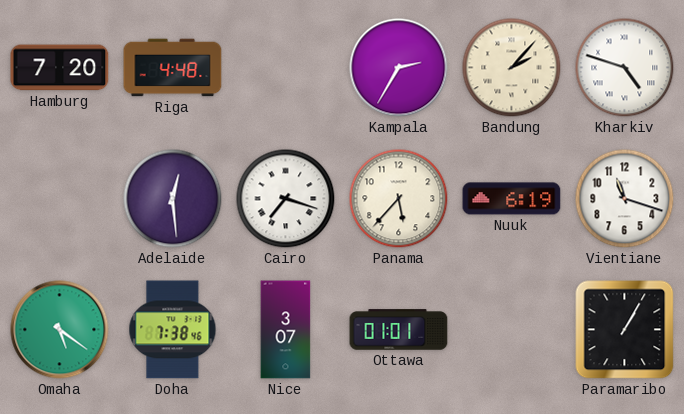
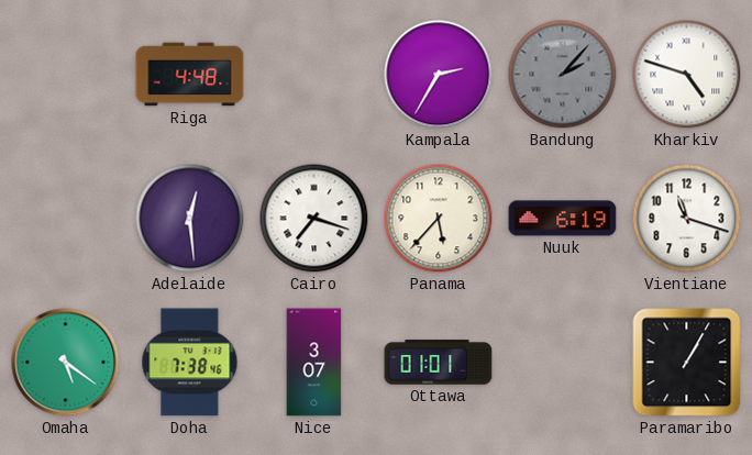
Hamburg: 7:20 -> none
Bandung dial: cream -> grey
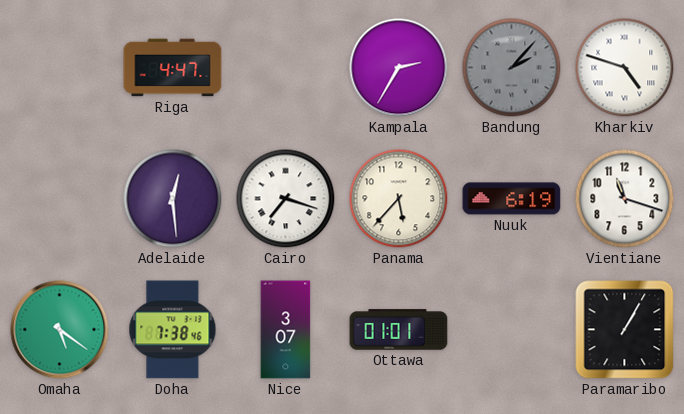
Riga: 4:48 -> 4:47
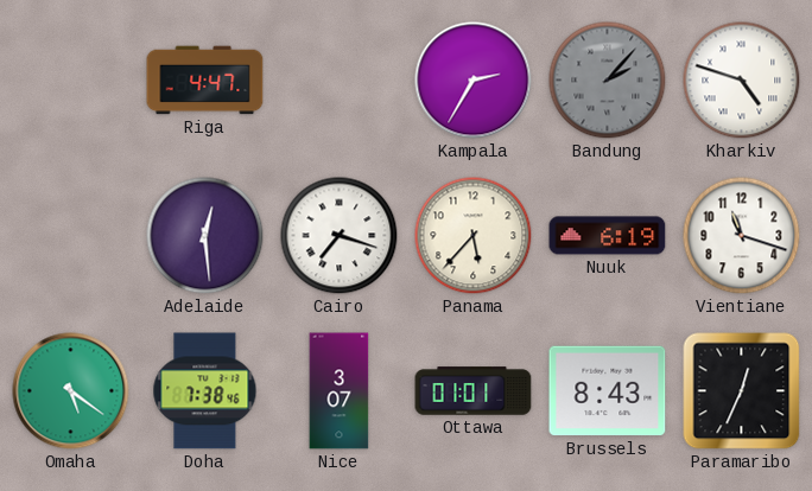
Brussels: none -> 8:43
Paramaribo: 1:05 -> 12:34
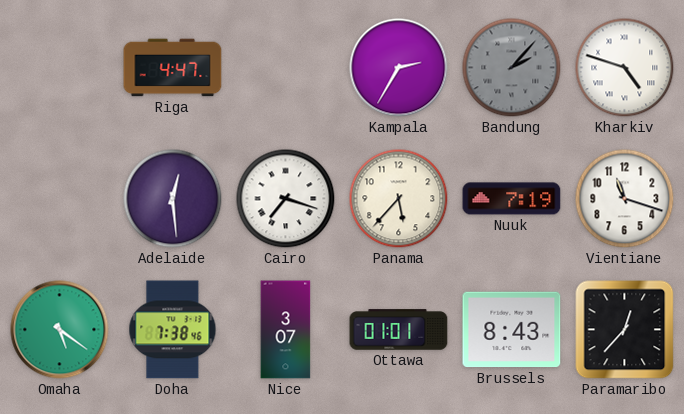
Nuuk: 6:19 -> 7:19
Paramaribo: 12:34 -> 12:37
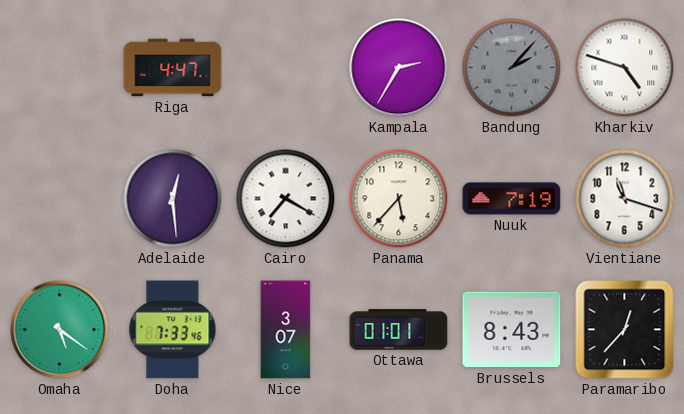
Cairo: 7:18 -> 7:20
Doha: 7:38 -> 7:33
